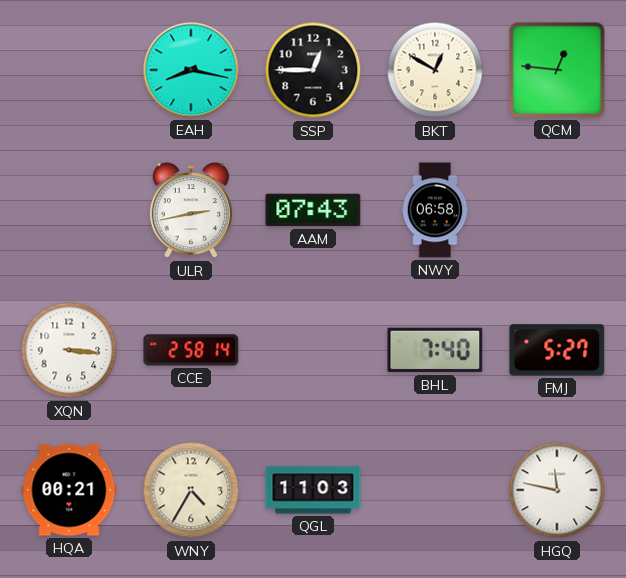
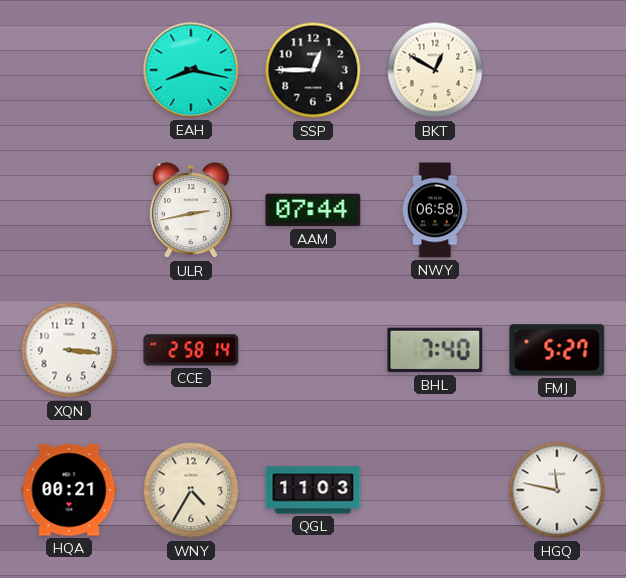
QCM: 12:46 -> none
AAM: 07:43 -> 07:44
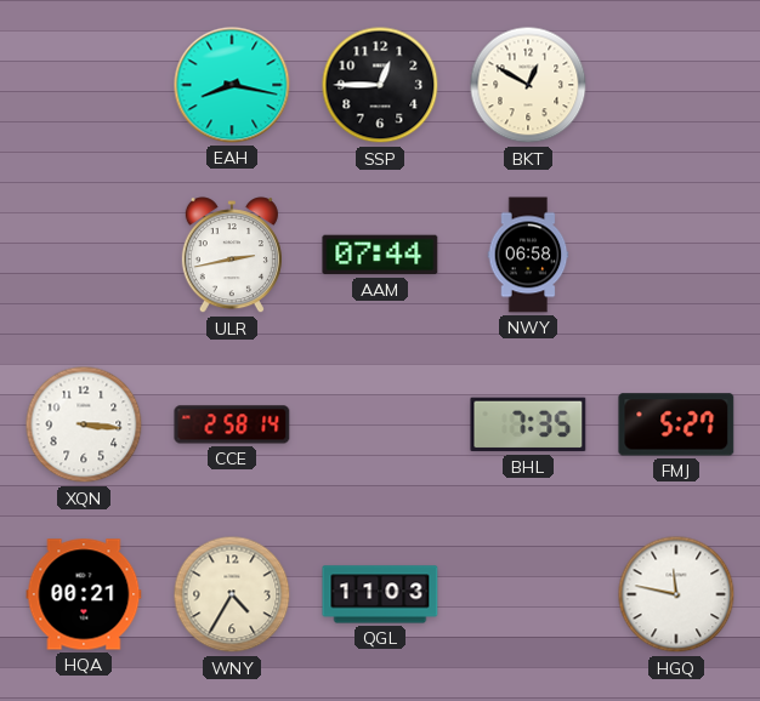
BHL: 7:40 -> 7:35
